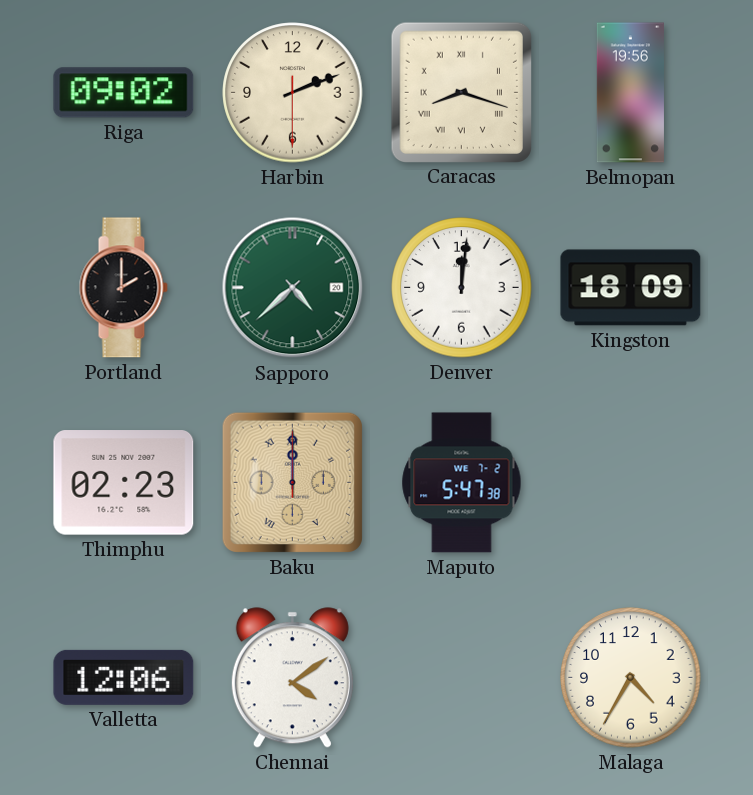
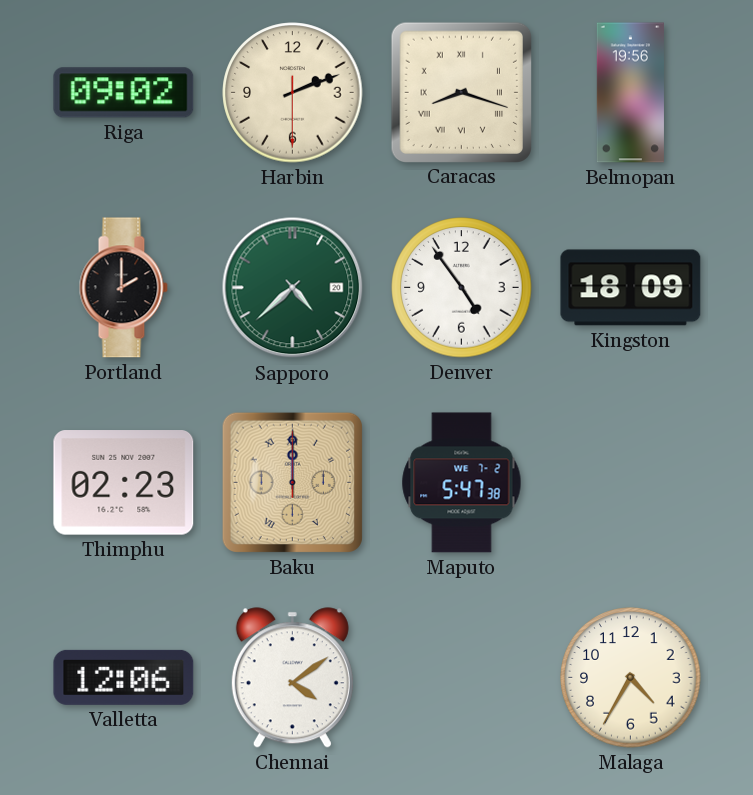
Denver: 12:01 -> 4:54
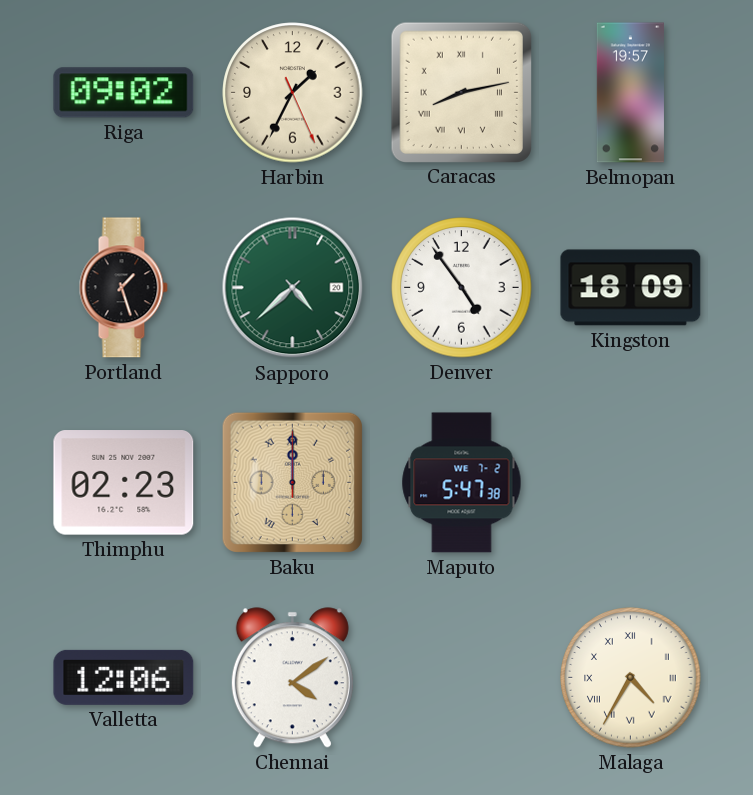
Harbin: 2:11 -> 1:34
Caracas: 8:18 -> 8:13
Belmopan: 19:56 -> 19:57
Portland: 2:00 -> 1:27
Malaga numerals: Arabic -> Roman
